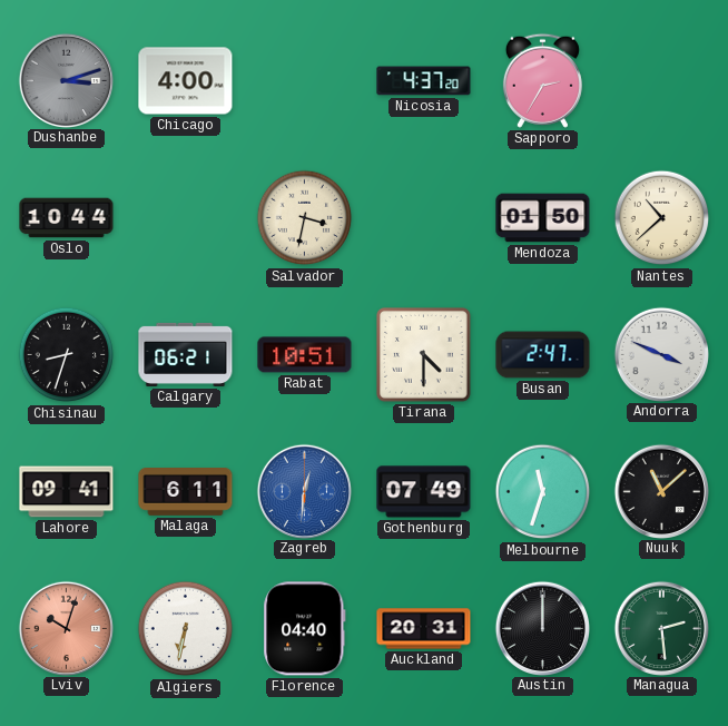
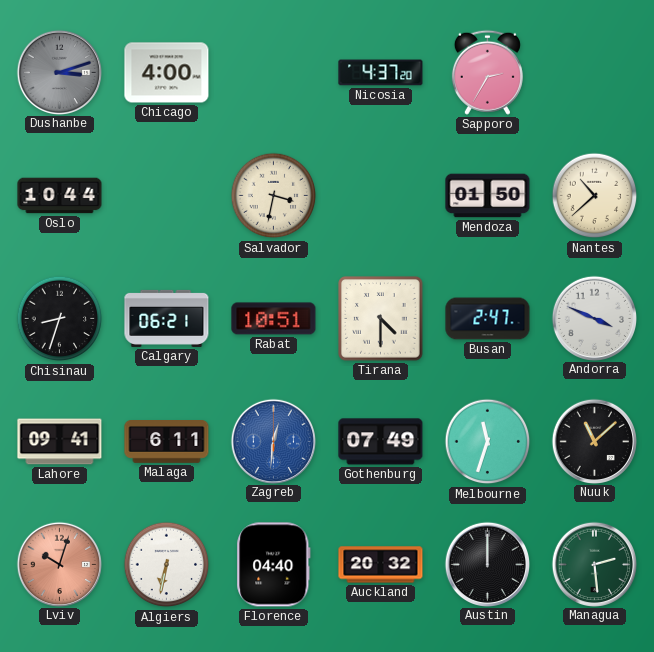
Auckland: 20:31 -> 20:32
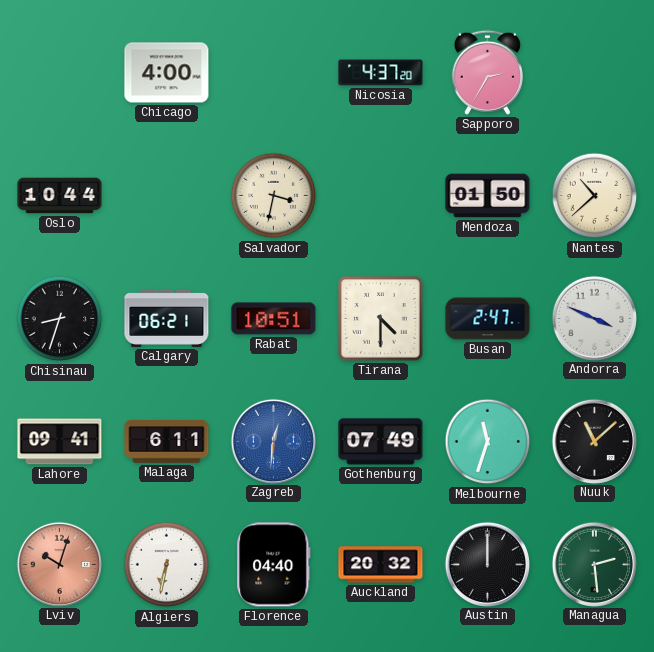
Dushanbe: 3:12 -> none
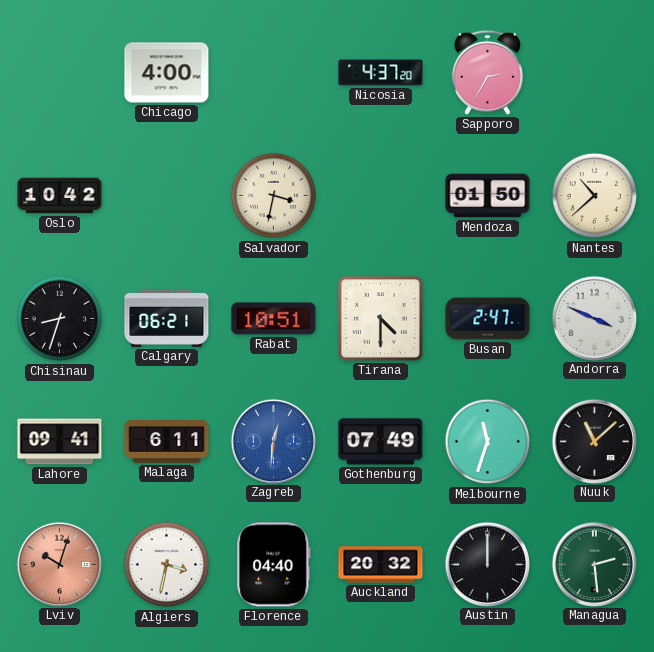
Oslo: 10:44 -> 10:42
Algiers: 6:32 -> 3:32
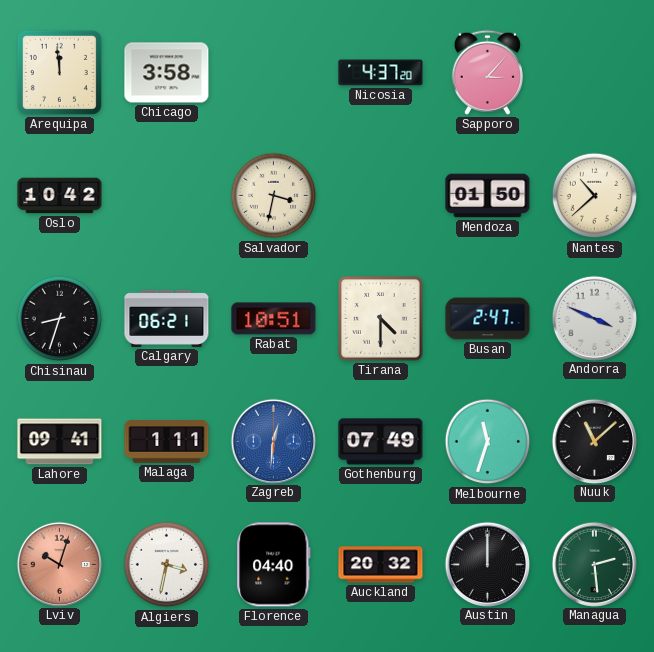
Arequipa: none -> 11:59
Chicago: 4:00 -> 3:58
Sapporo: 2:35 -> 3:07
Malaga: 6:11 -> 1:11
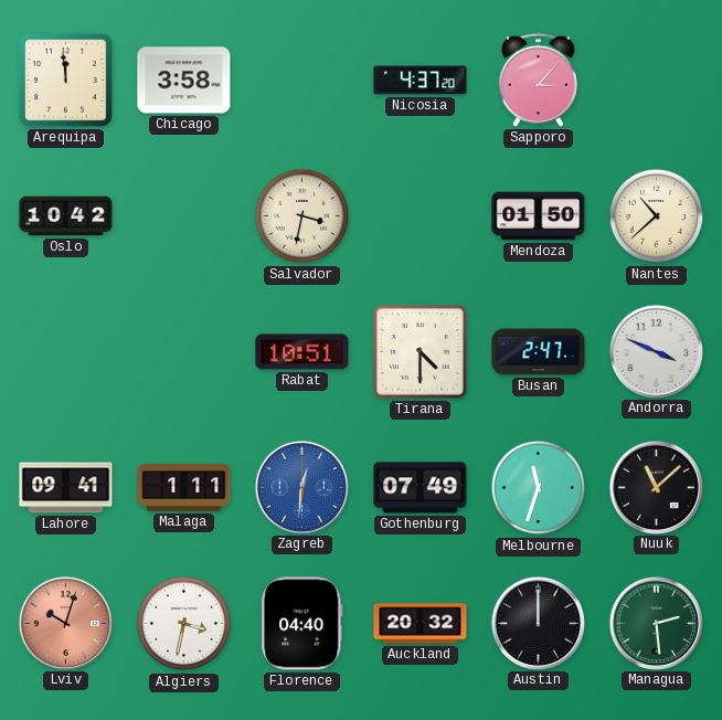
Chisinau: 8:33 -> none
Calgary: 06:21 -> none
